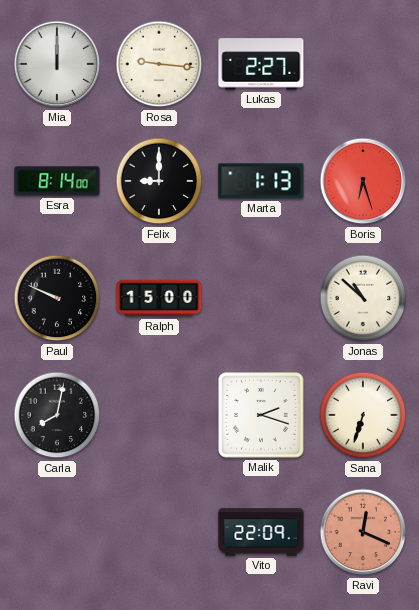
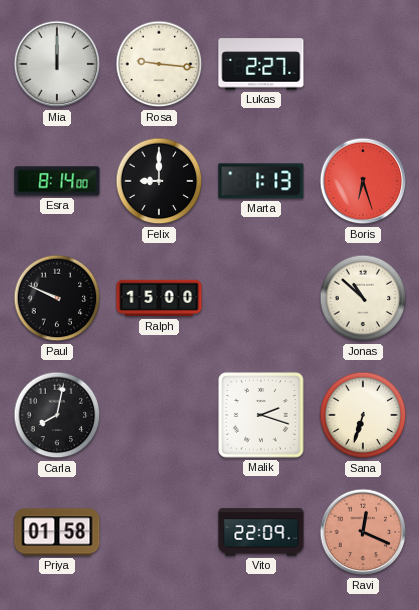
Priya: none -> 01:58
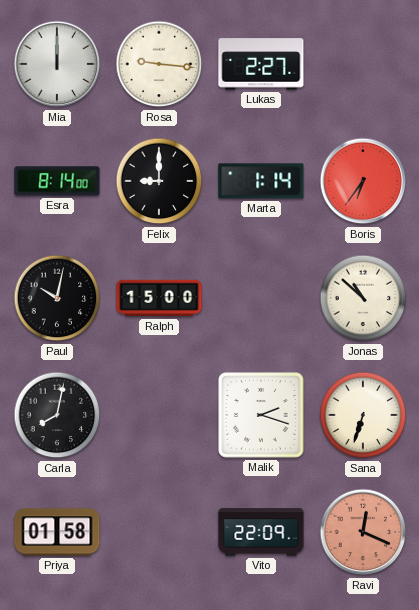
Marta: 1:13 -> 1:14
Boris: 6:27 -> 6:36
Paul: 9:49 -> 10:02
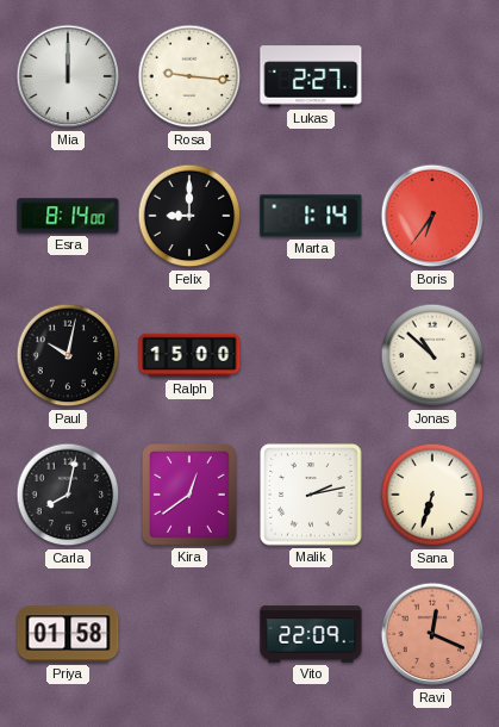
Kira: none -> 12:39
Malik: 2:18 -> 2:13
